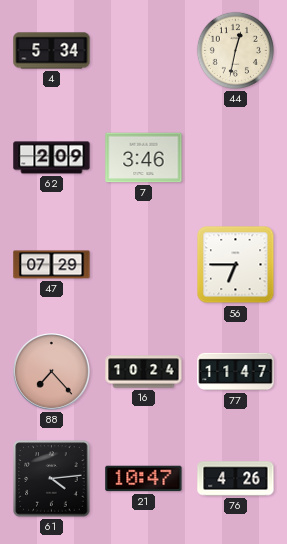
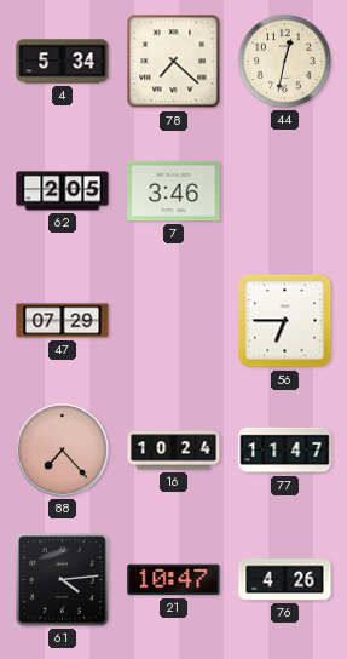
78: none -> 7:22
62: 2:09 -> 2:05
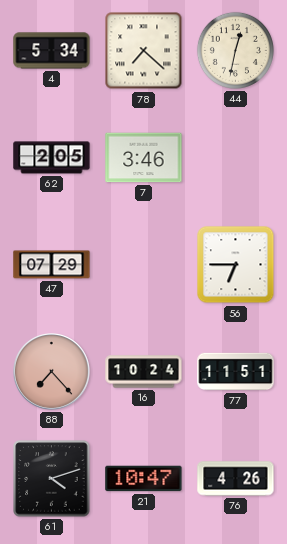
77: 11:47 -> 11:51
61: 4:14 -> 4:12
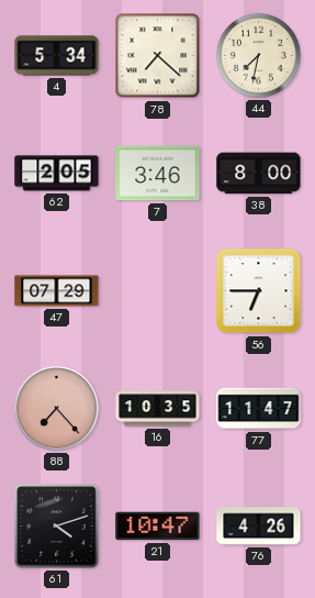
44: 12:32 -> 7:32
38: none -> 8:00
16: 10:24 -> 10:35
77: 11:51 -> 11:47
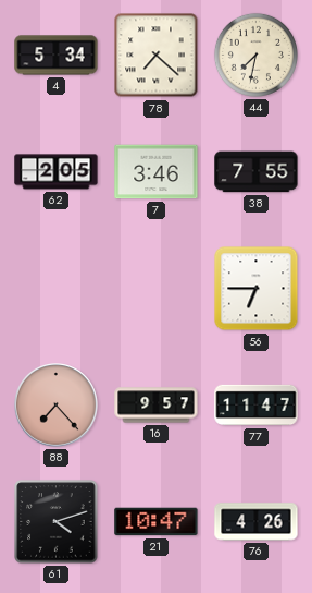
38: 8:00 -> 7:55
47: 07:29 -> none
16: 10:35 -> 9:57
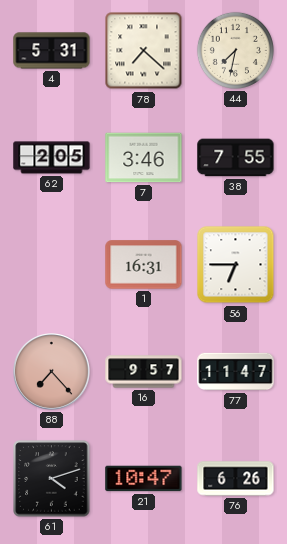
4: 5:34 -> 5:31
1: none -> 16:31
76: 4:26 -> 6:26
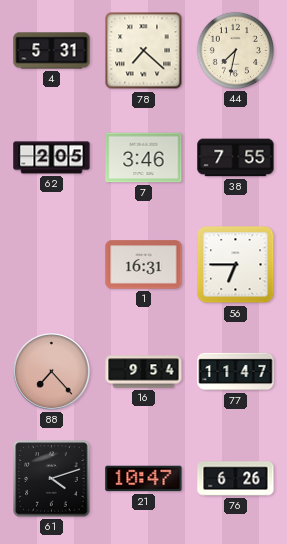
16: 9:57 -> 9:54
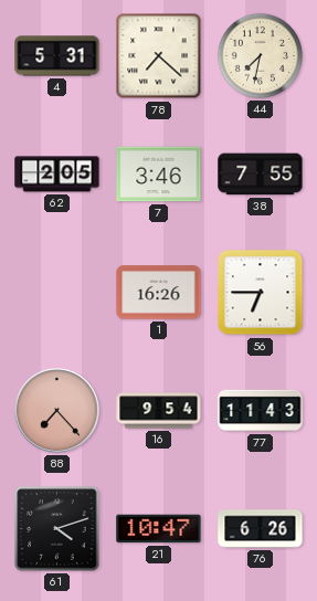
1: 16:31 -> 16:26
77: 11:47 -> 11:43
